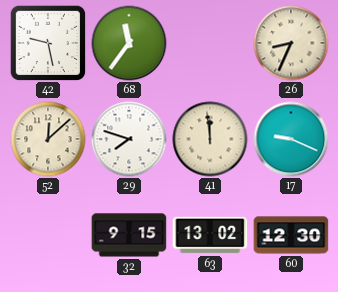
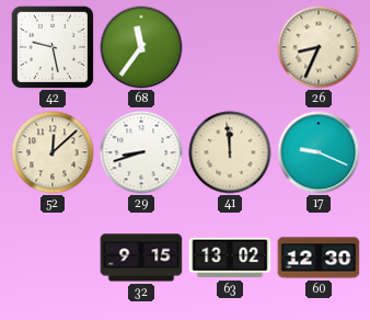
29: 7:48 -> 8:42
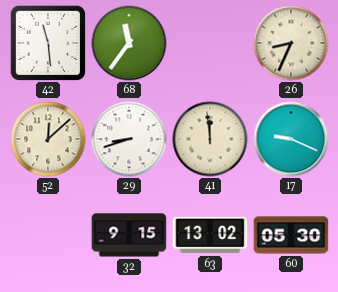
42: 9:28 -> 11:29
60: 12:30 -> 05:30
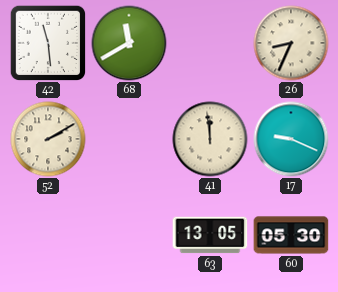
68: 11:36 -> 11:40
52: 12:08 -> 2:10
29: 8:42 -> none
32: 9:15 -> none
63: 13:02 -> 13:05
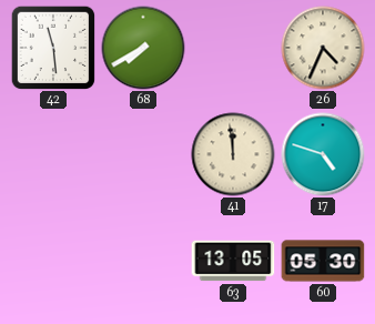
68: 11:40 -> 7:40
26: 8:34 -> 4:34
52: 2:10 -> none
17: 9:19 -> 4:48
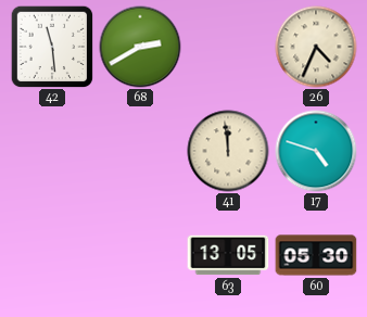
68: 7:40 -> 2:40
